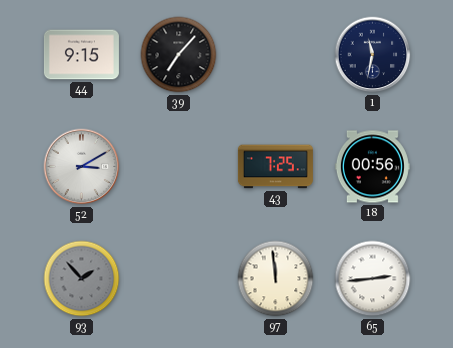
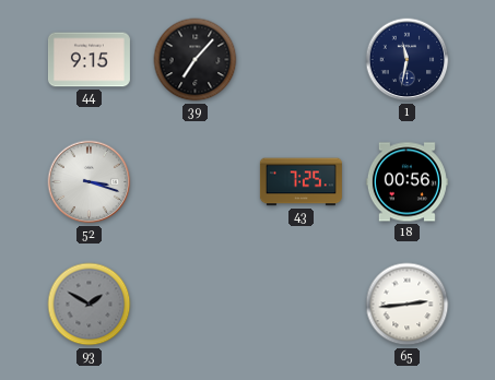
52: 3:10 -> 3:18
93: 1:53 -> 1:50
97: 11:59 -> none
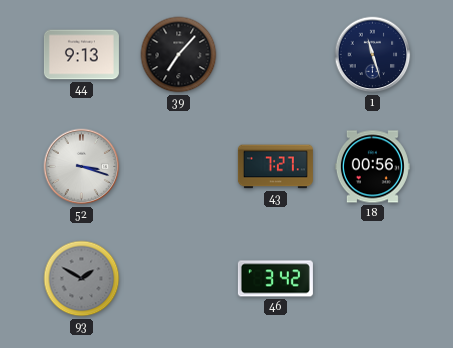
44: 9:15 -> 9:13
1: 11:32 -> 11:27
43: 7:25 -> 7:27
46: none -> 3:42
65: 2:44 -> none
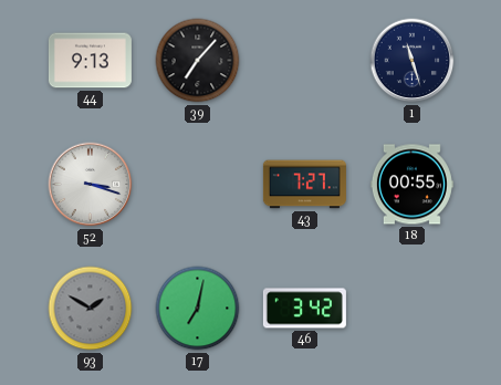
18: 00:56 -> 00:55
17: none -> 7:02
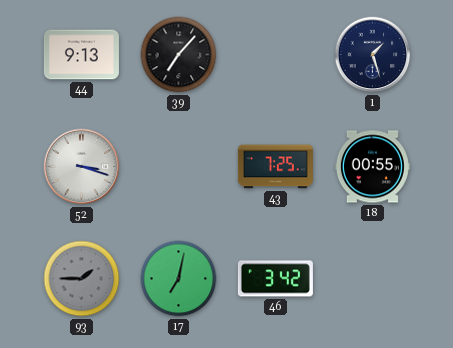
1: 11:27 -> 1:27
43: 7:27 -> 7:25
93: 1:50 -> 1:45
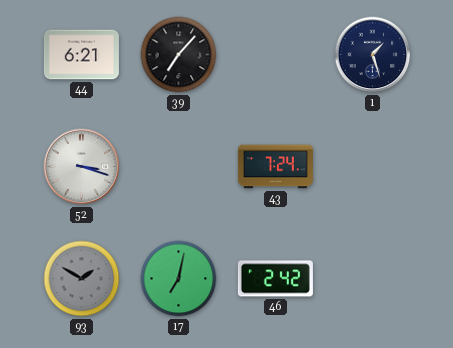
44: 9:13 -> 6:21
43: 7:25 -> 7:24
18: 00:55 -> none
93: 1:45 -> 1:50
46: 3:42 -> 2:42
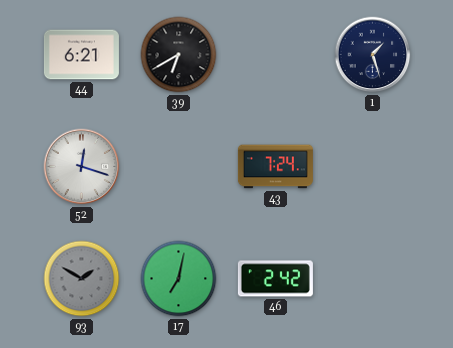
39: 7:07 -> 6:40
52: 3:18 -> 12:18
